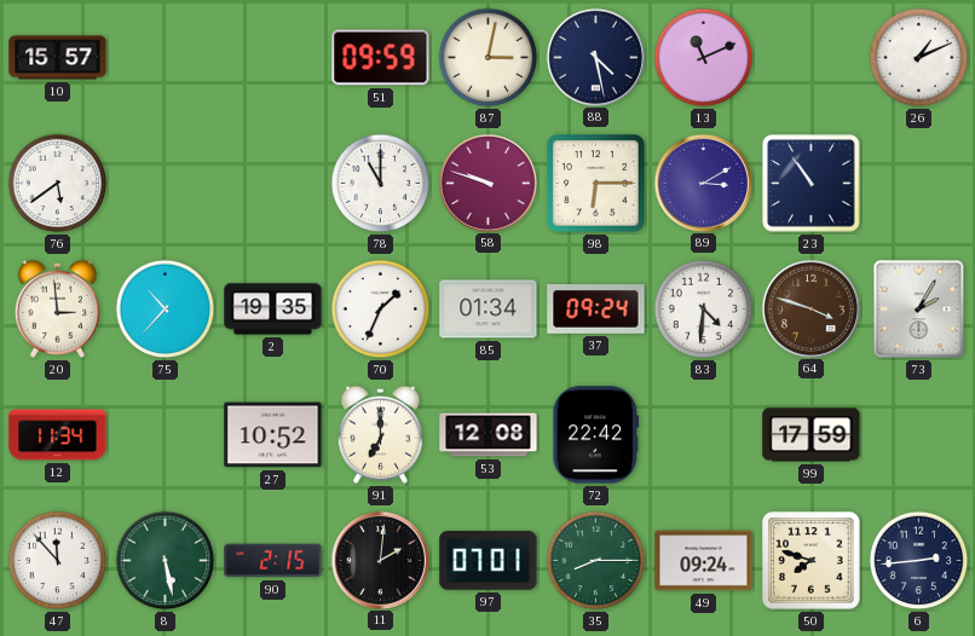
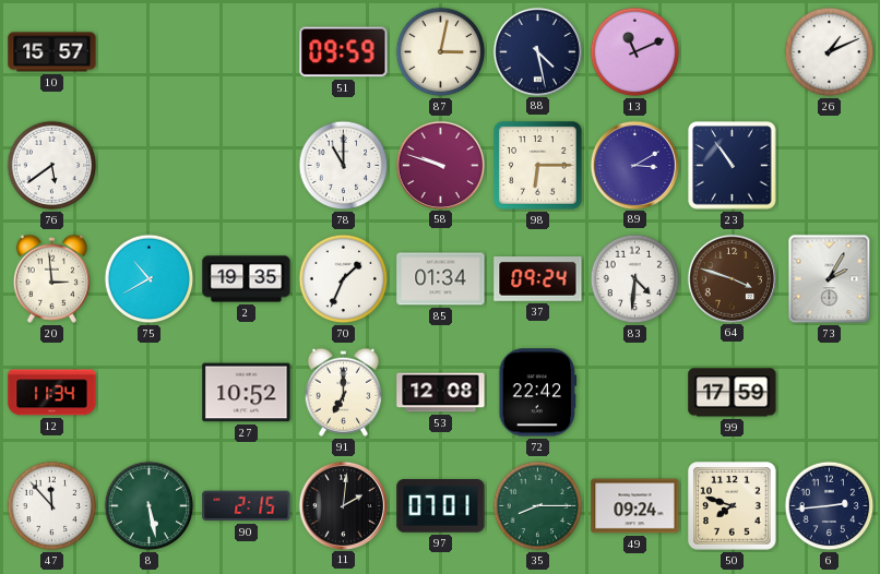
75: 10:37 -> 10:40
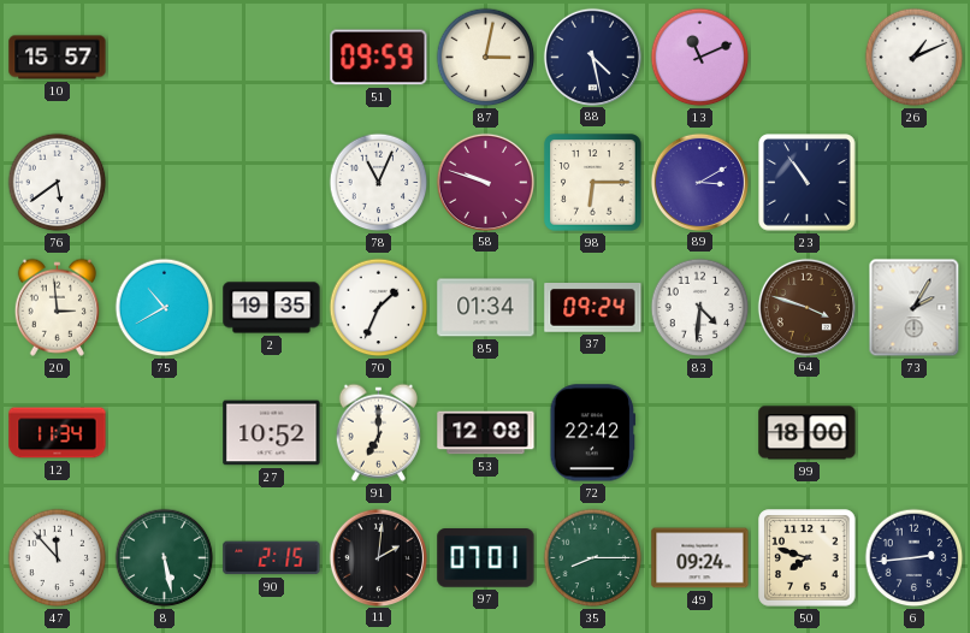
78: 11:00 -> 11:04
99: 17:59 -> 18:00
